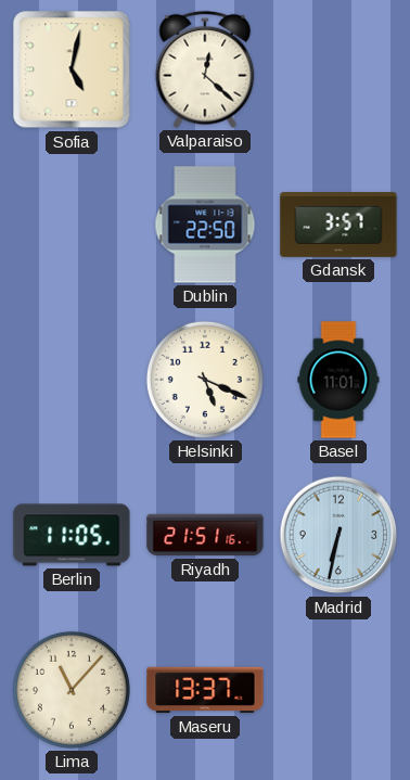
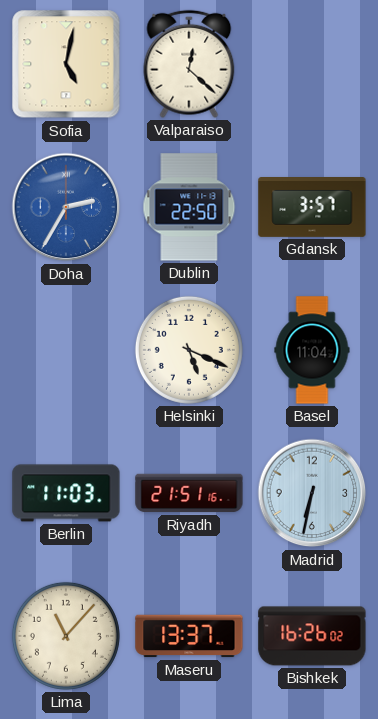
Doha: none -> 2:35
Basel: 11:01 -> 11:04
Berlin: 11:05 -> 11:03
Bishkek: none -> 16:26
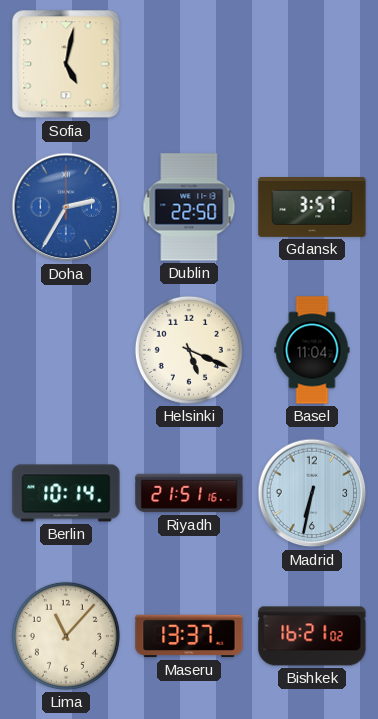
Valparaiso: 12:22 -> none
Berlin: 11:03 -> 10:14
Bishkek: 16:26 -> 16:21
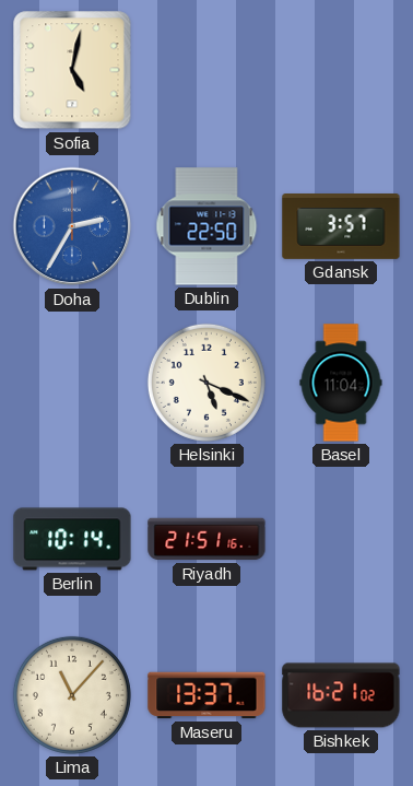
Madrid: 6:32 -> none
